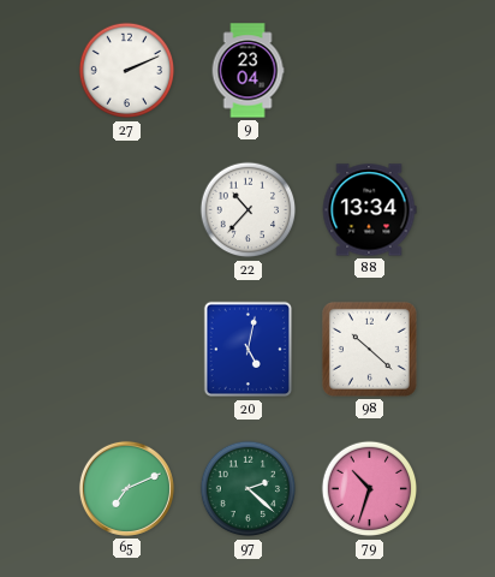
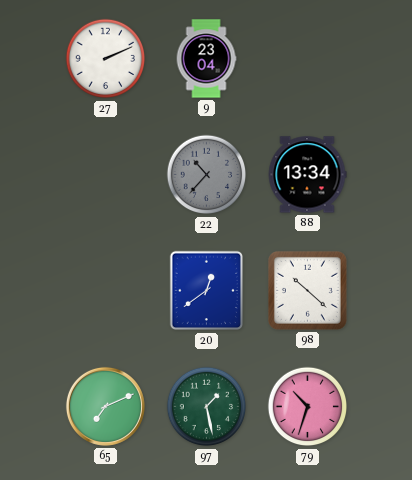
22 dial: white -> grey
20: 5:02 -> 12:39
97: 2:22 -> 1:28
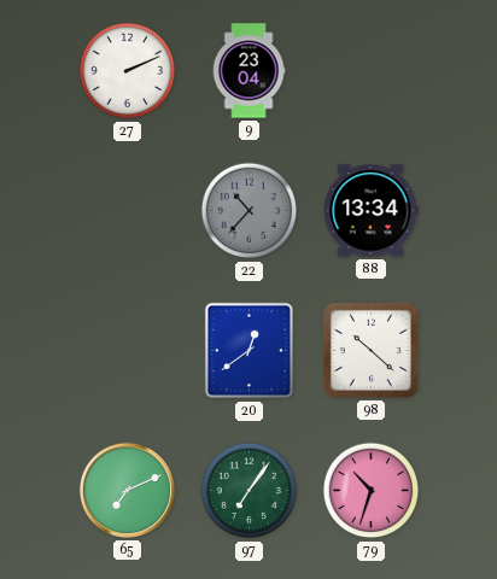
97: 1:28 -> 7:06
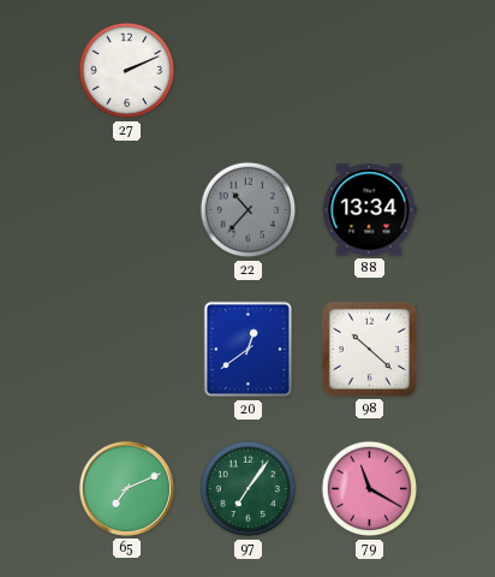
9: 23:04 -> none
79: 10:33 -> 11:20
